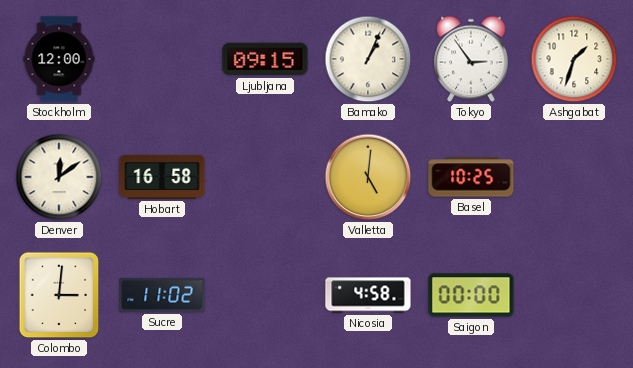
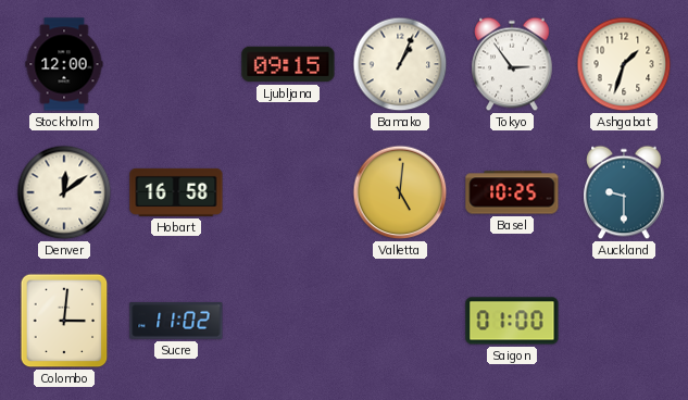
Auckland: none -> 9:30
Nicosia: 4:58 -> none
Saigon: 00:00 -> 01:00
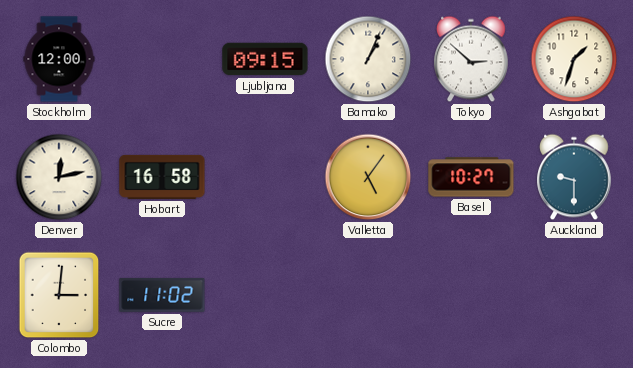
Tokyo: 2:54 -> 2:52
Denver: 12:09 -> 12:13
Valletta: 5:01 -> 5:06
Basel: 10:25 -> 10:27
Saigon: 01:00 -> none
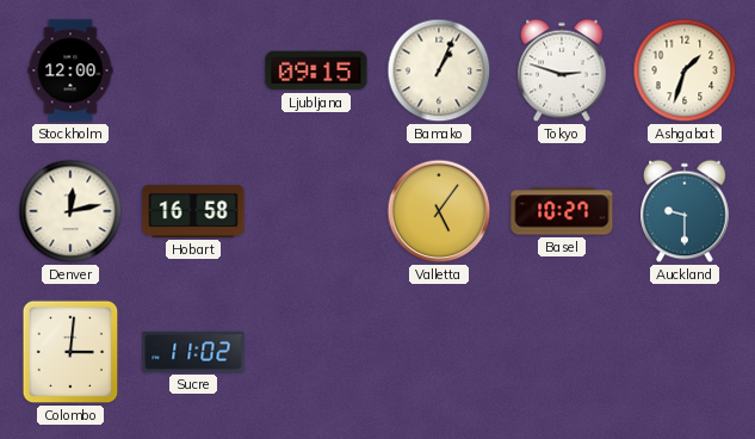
Tokyo: 2:52 -> 2:48
